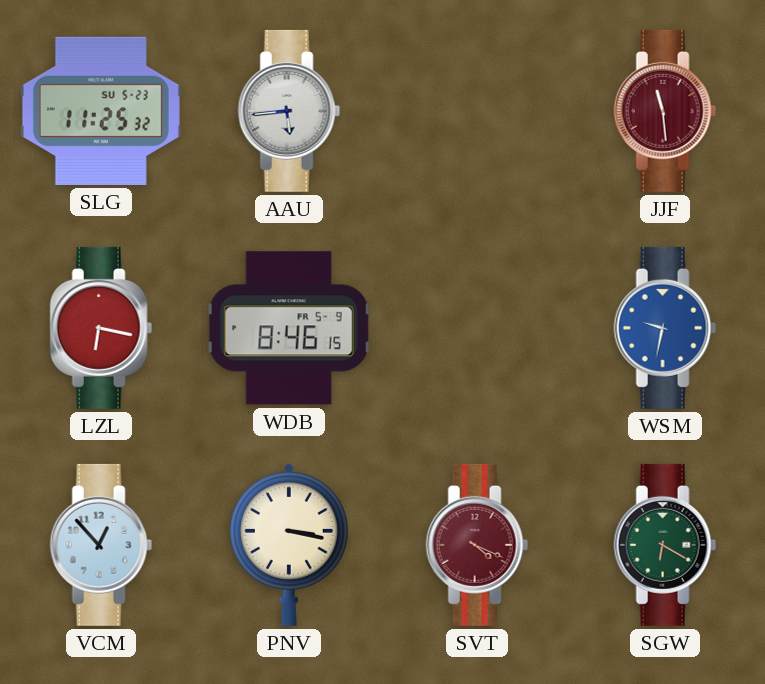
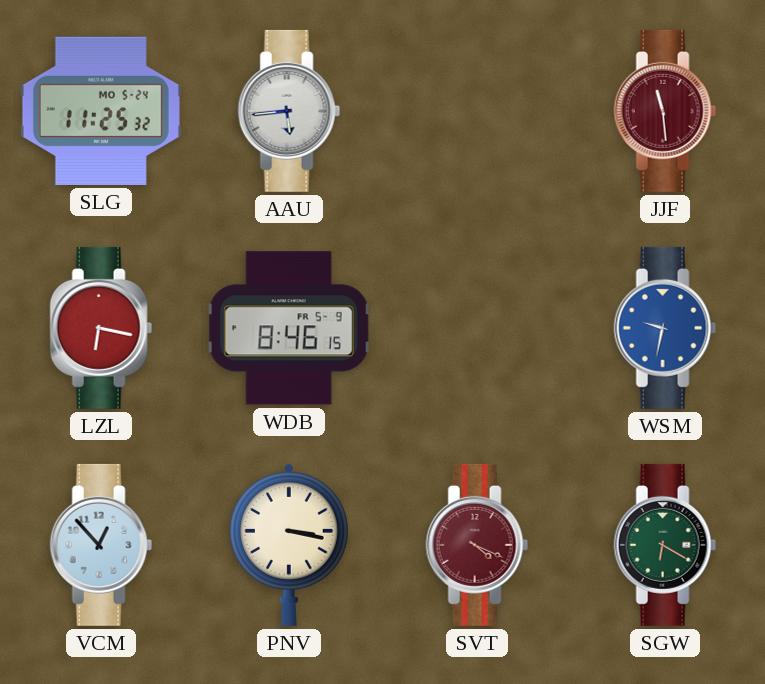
SLG date: SU 5-23 -> MO 5-24
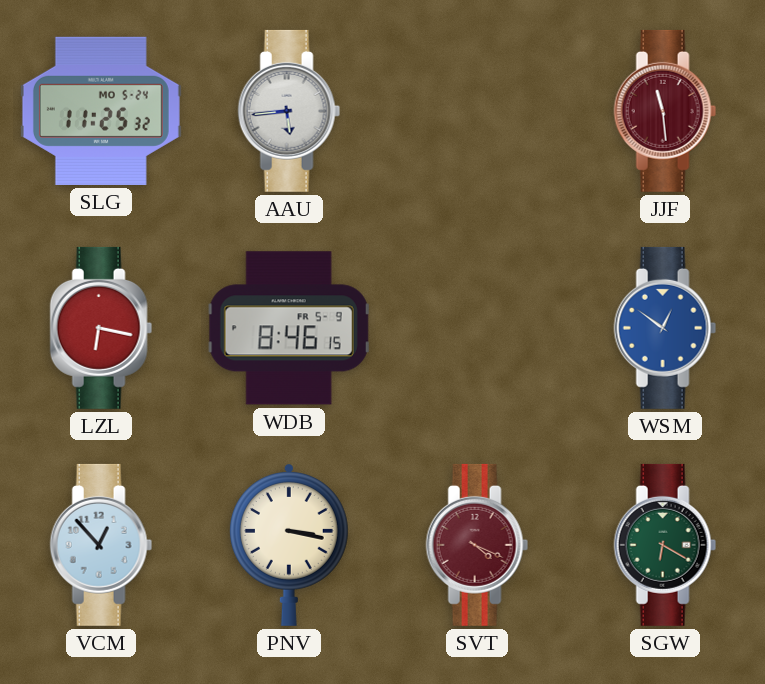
WSM: 9:32 -> 12:51
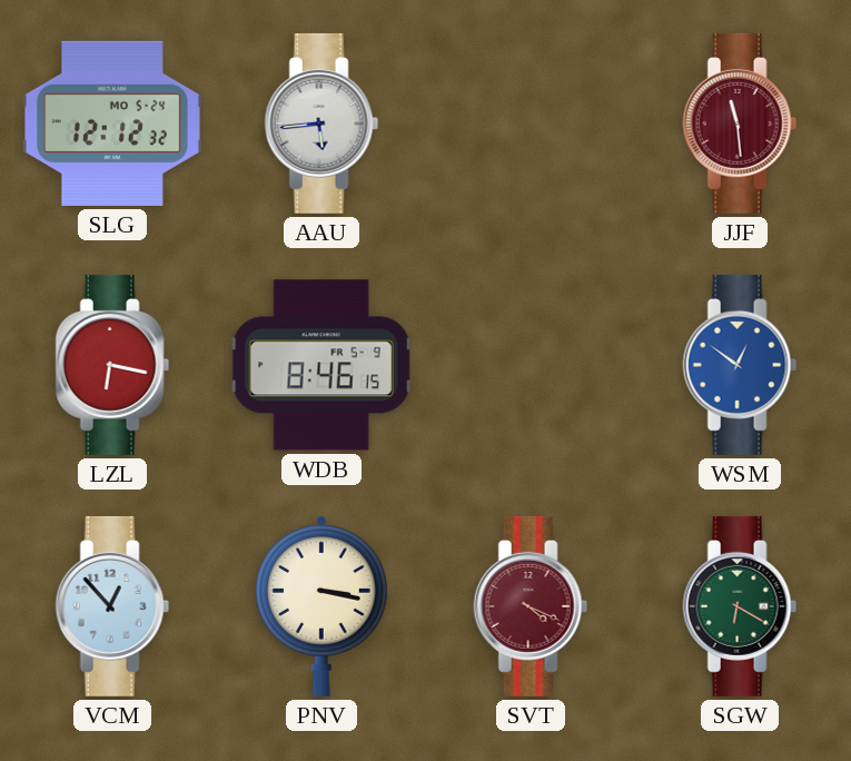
SLG: 11:25 -> 12:12
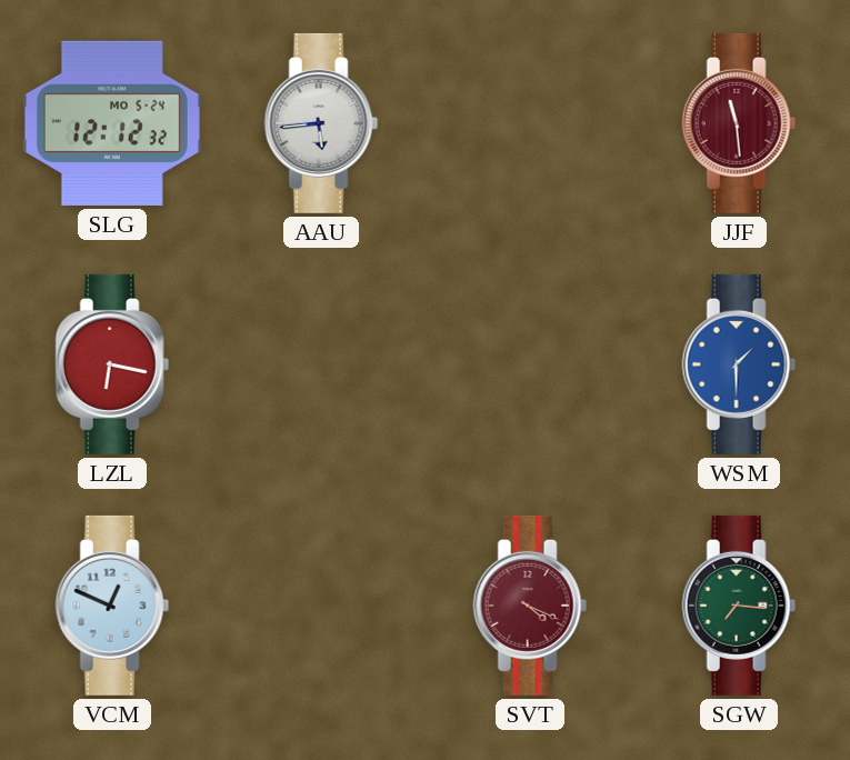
WDB: 8:46 -> none
WSM: 12:51 -> 1:30
VCM: 12:53 -> 12:49
PNV: 3:17 -> none
SGW: 6:20 -> 7:16
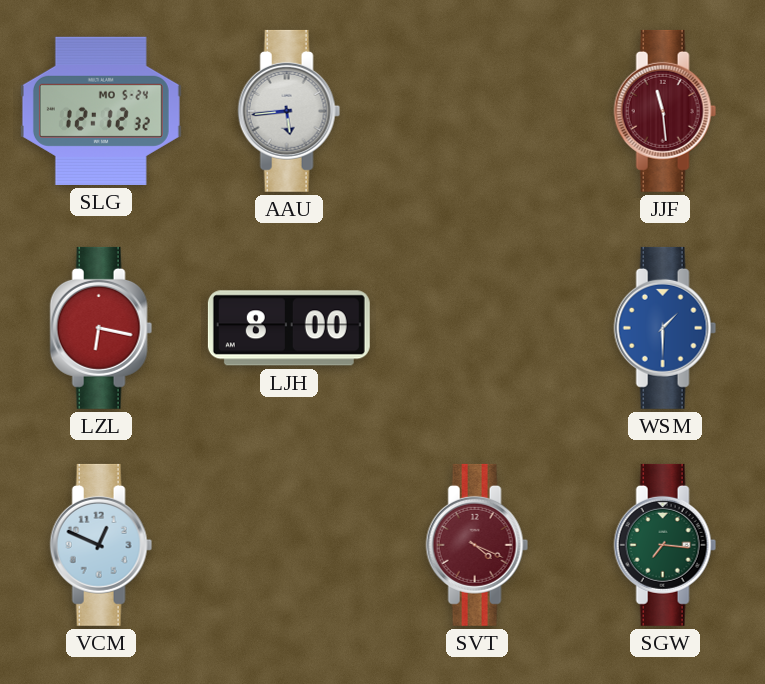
LJH: none -> 8:00
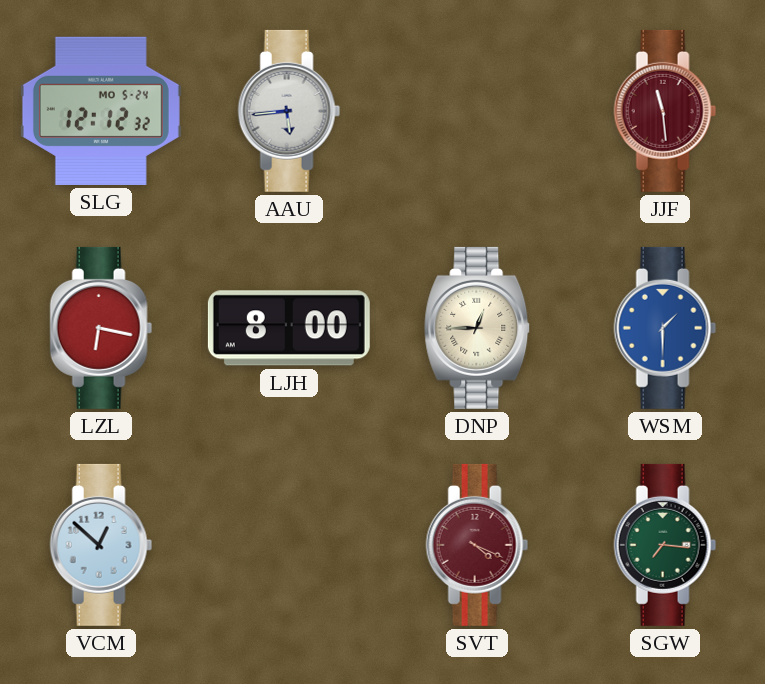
DNP: none -> 12:45
VCM: 12:49 -> 12:52
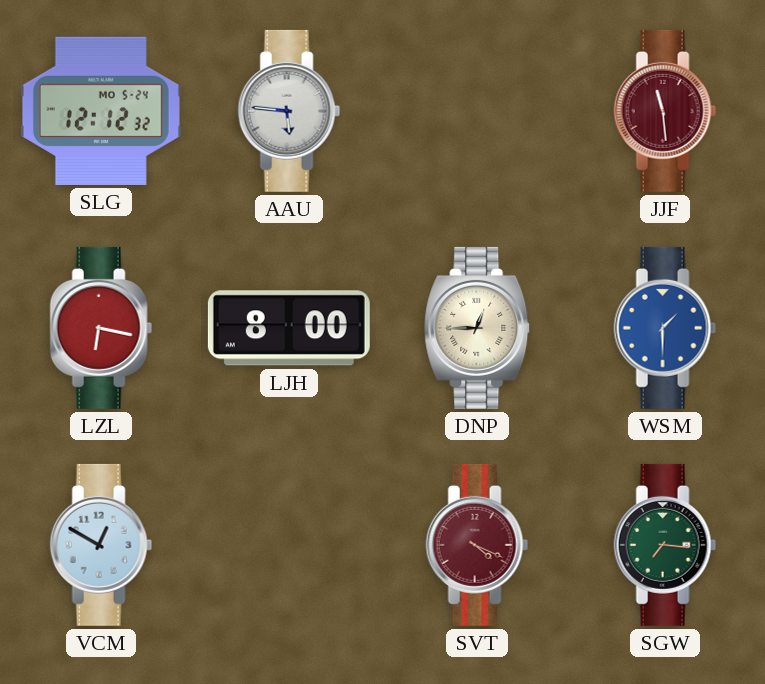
AAU: 5:44 -> 5:46
VCM: 12:52 -> 12:50
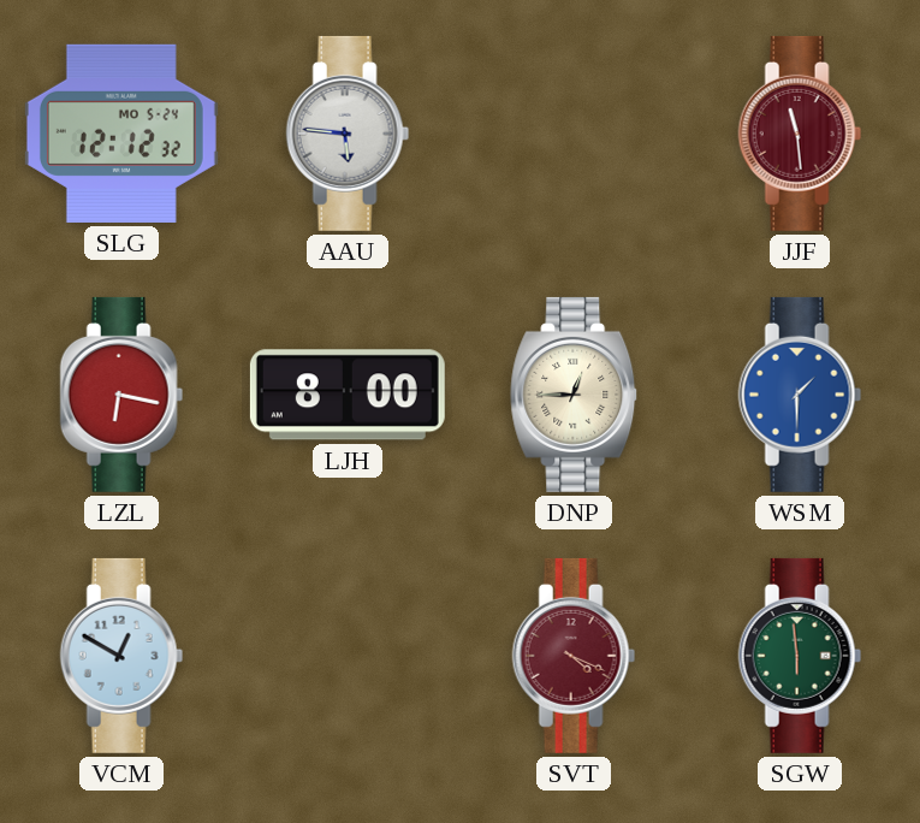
SGW: 7:16 -> 5:59
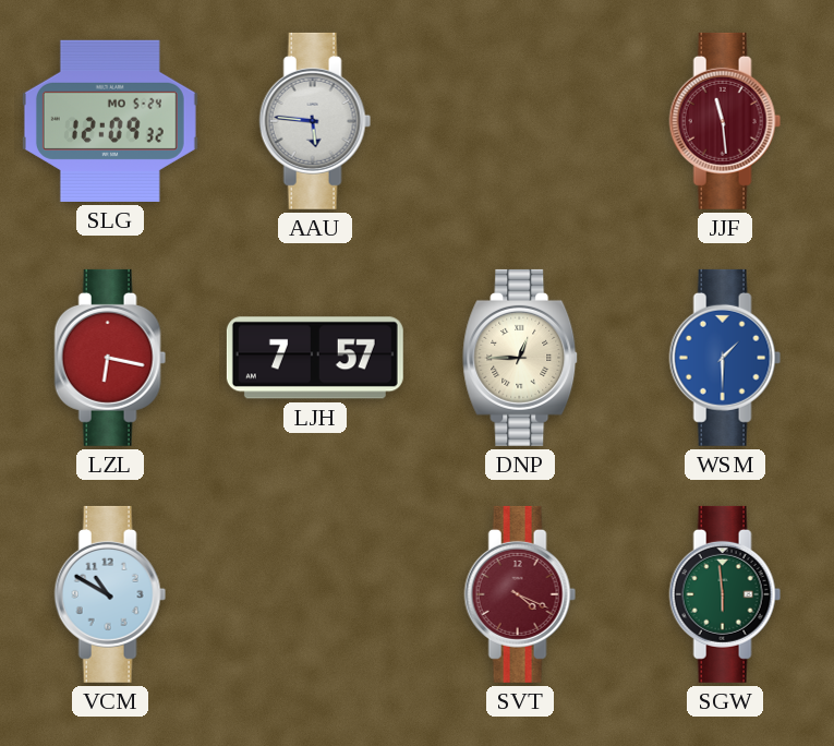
SLG: 12:12 -> 12:09
LJH: 8:00 -> 7:57
VCM: 12:50 -> 10:50
